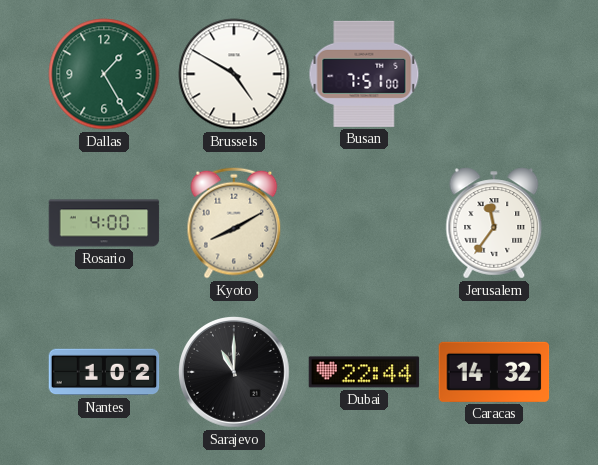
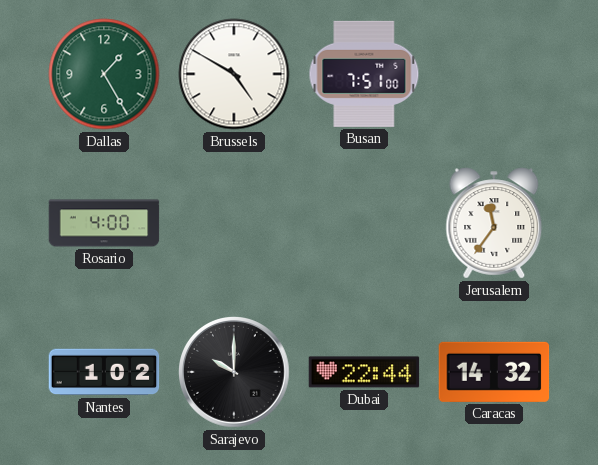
Kyoto: 8:10 -> none
Sarajevo: 11:00 -> 10:00
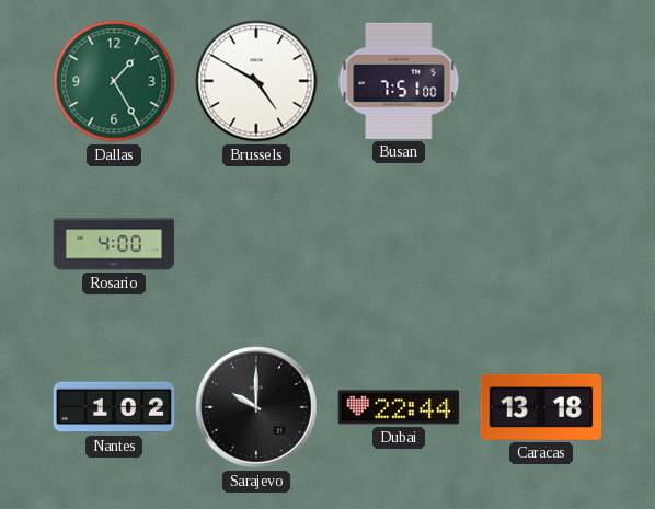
Jerusalem: 11:36 -> none
Caracas: 14:32 -> 13:18
